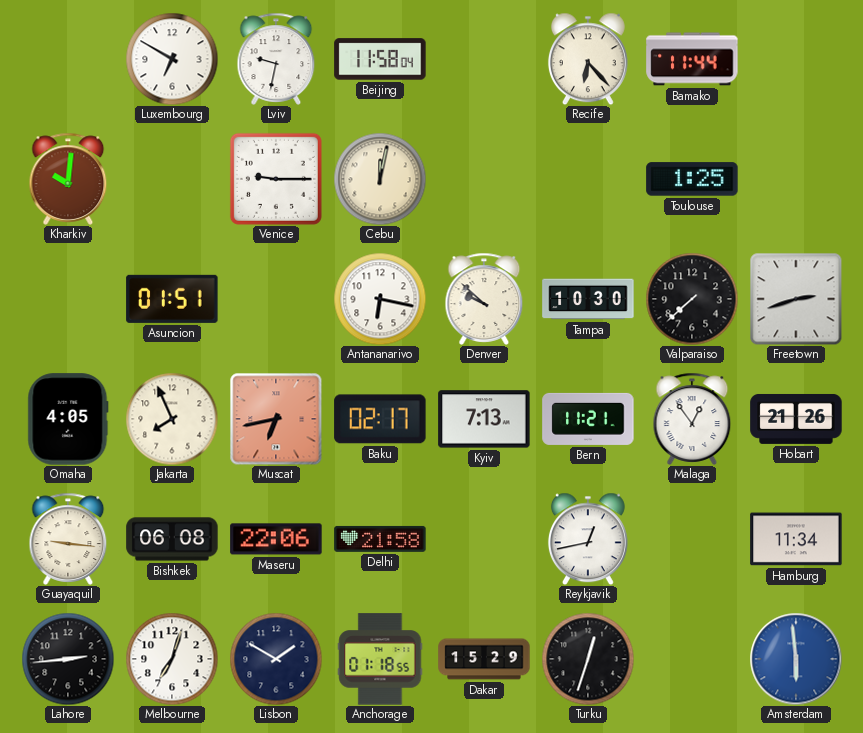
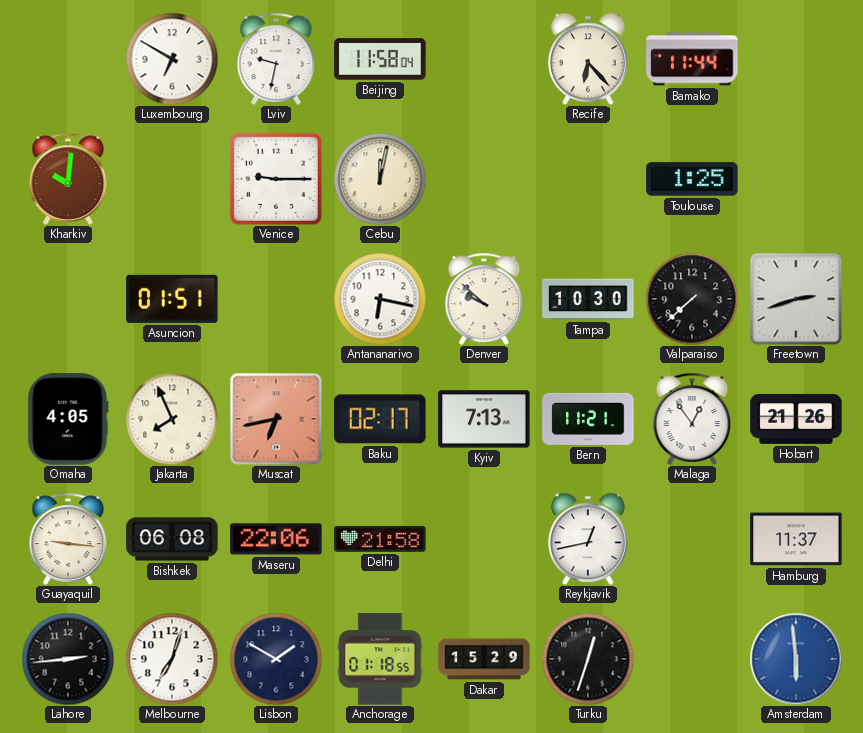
Hamburg: 11:34 -> 11:37
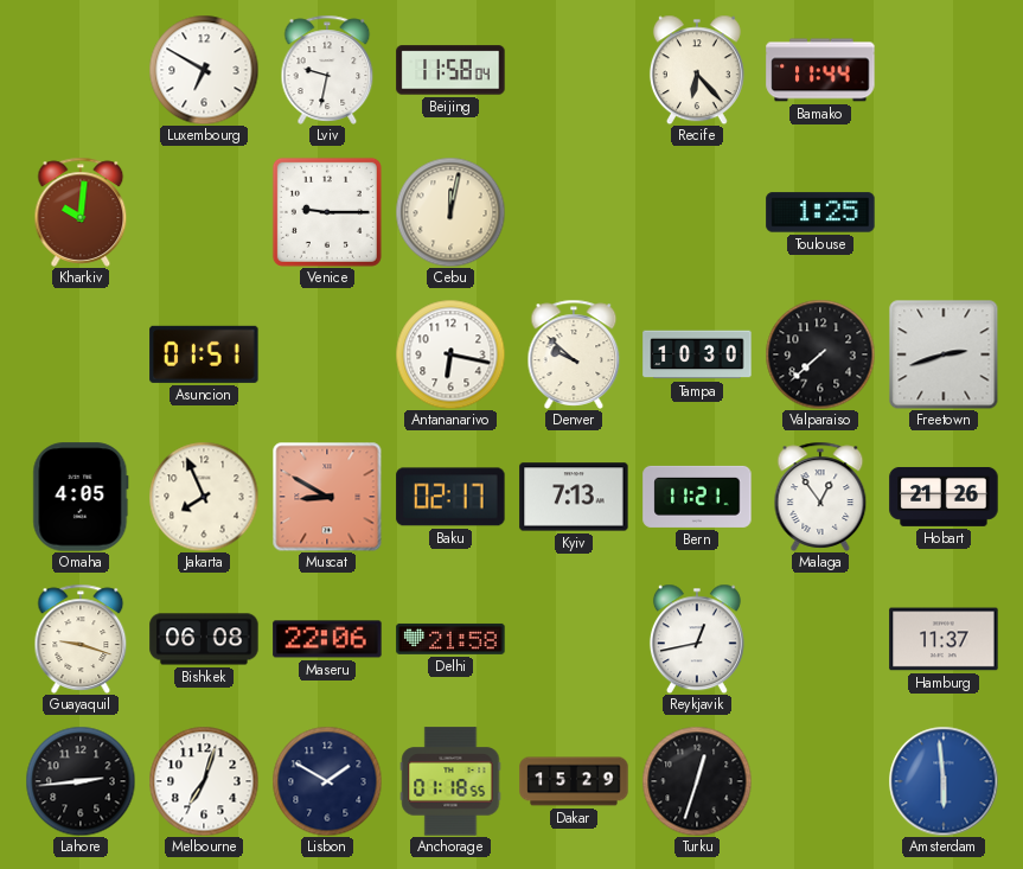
Muscat: 6:43 -> 8:50
Guayaquil: 9:16 -> 9:18
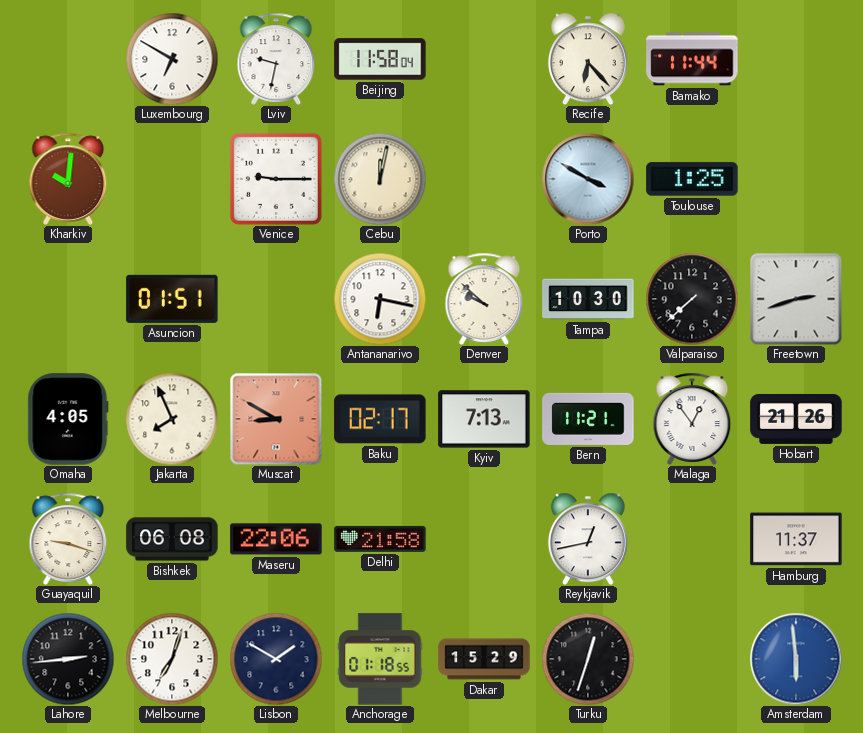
Porto: none -> 3:50
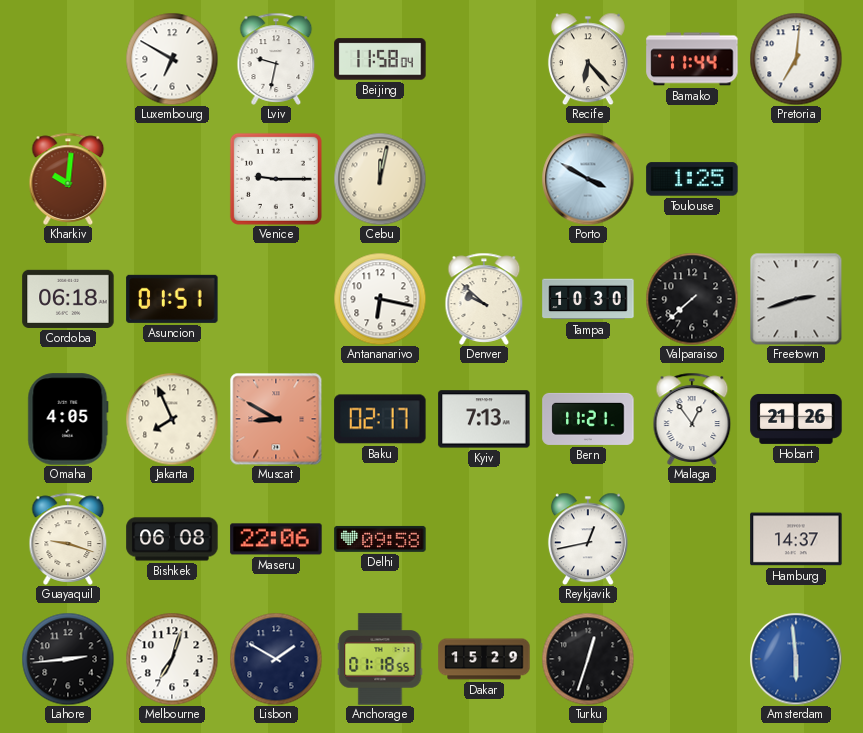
Pretoria: none -> 7:01
Cordoba: none -> 06:18
Delhi: 21:58 -> 09:58
Hamburg: 11:37 -> 14:37
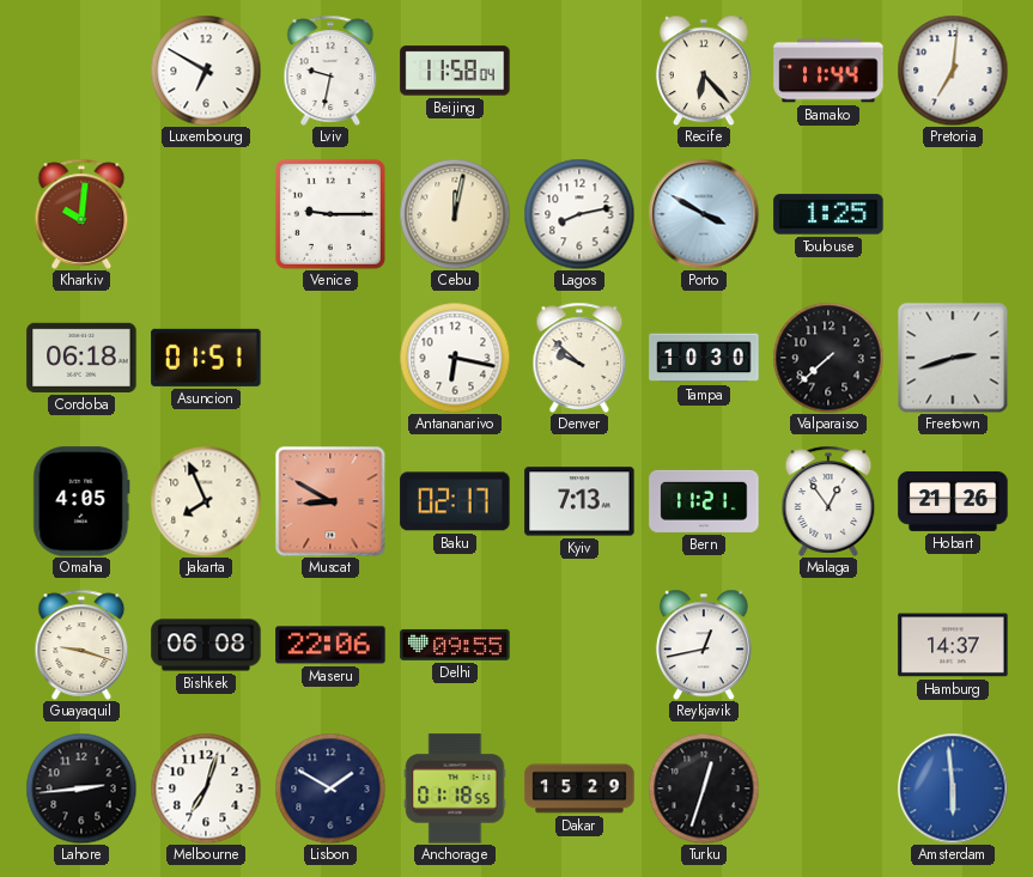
Lagos: none -> 8:13
Delhi: 09:58 -> 09:55
